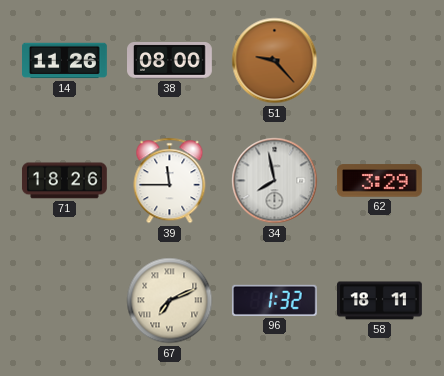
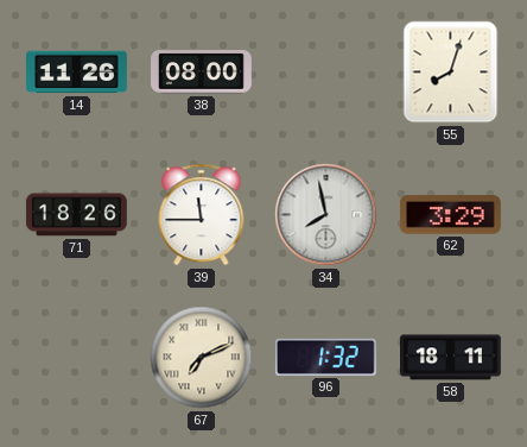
51: 9:23 -> none
55: none -> 8:03
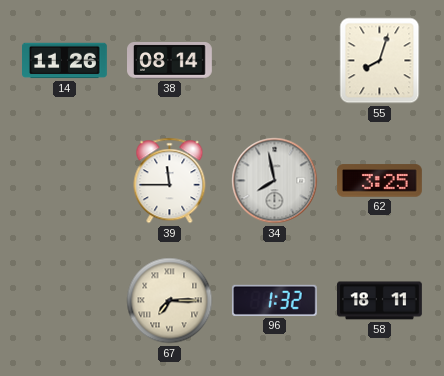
38: 08:00 -> 08:14
71: 18:26 -> none
62: 3:29 -> 3:25
67: 7:11 -> 7:15
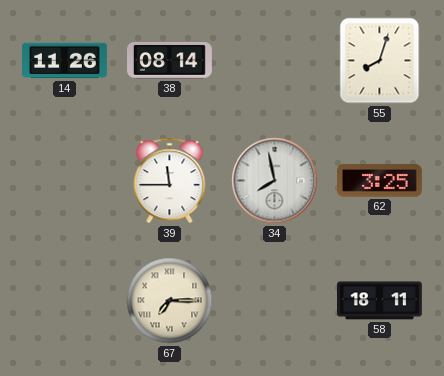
96: 1:32 -> none
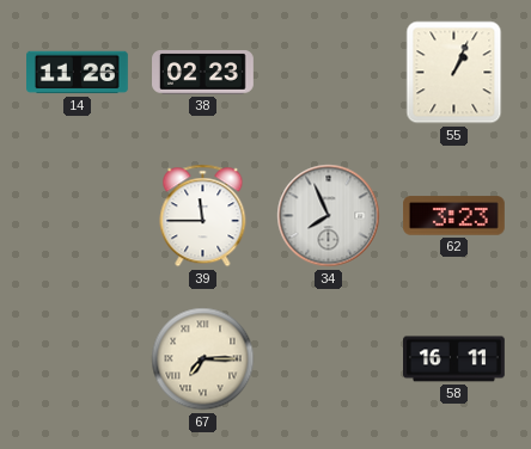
38: 08:14 -> 02:23
55: 8:03 -> 1:04
34: 7:58 -> 7:56
62: 3:25 -> 3:23
58: 18:11 -> 16:11
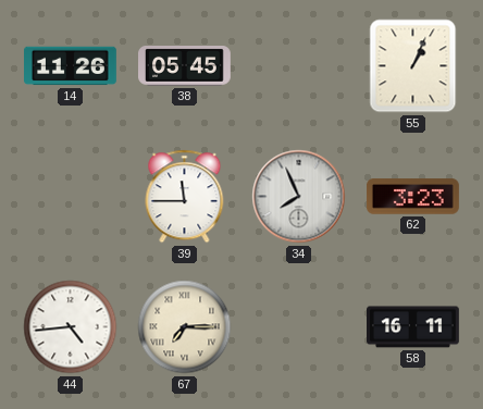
38: 02:23 -> 05:45
44: none -> 4:44
